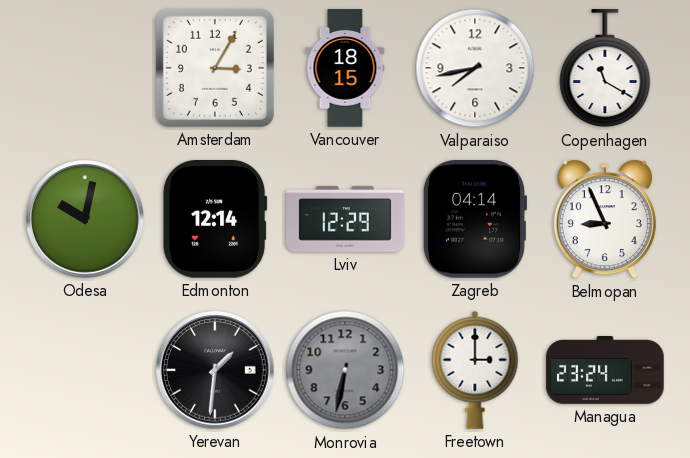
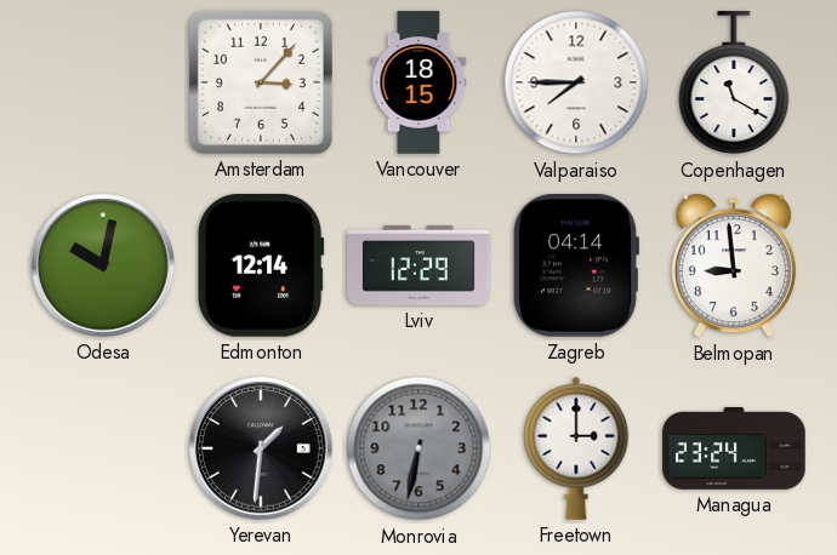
Amsterdam: 3:05 -> 3:07
Valparaiso: 7:43 -> 7:45
Belmopan: 8:56 -> 8:59
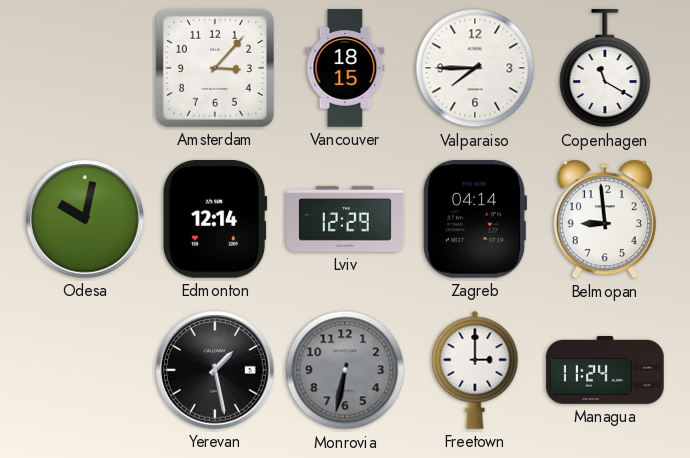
Yerevan: 1:31 -> 1:28
Managua: 23:24 -> 11:24
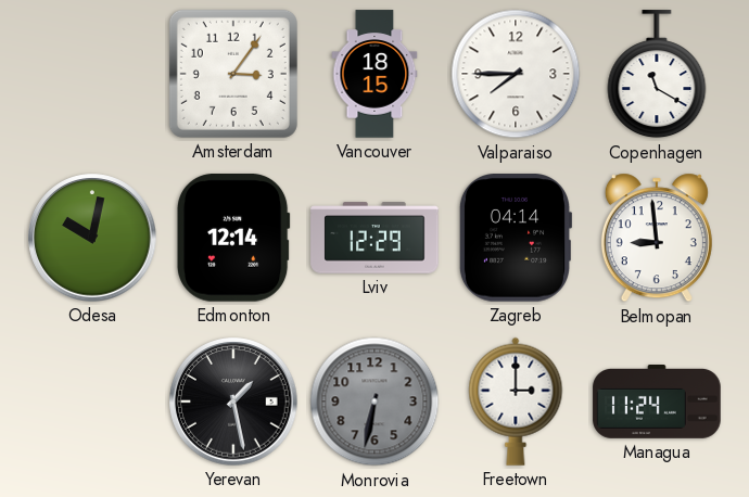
Amsterdam: 3:07 -> 3:06
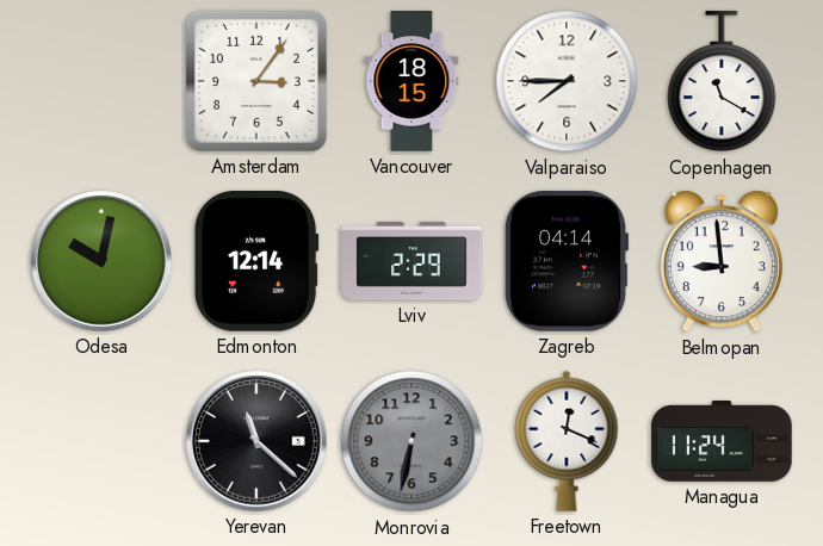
Lviv: 12:29 -> 2:29
Yerevan: 1:28 -> 11:22
Freetown: 3:00 -> 12:19
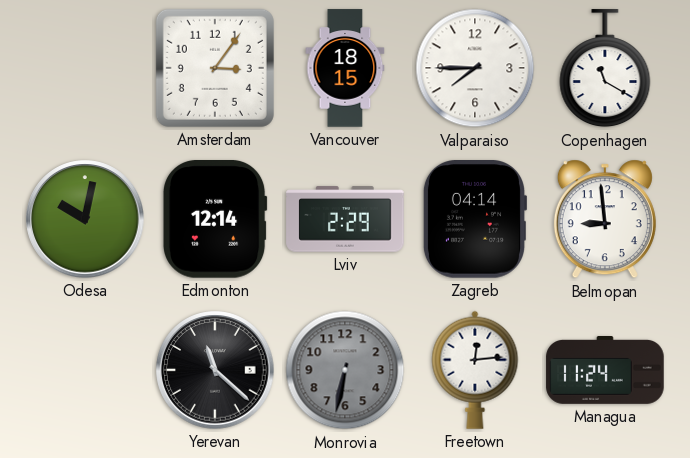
Freetown: 12:19 -> 12:14
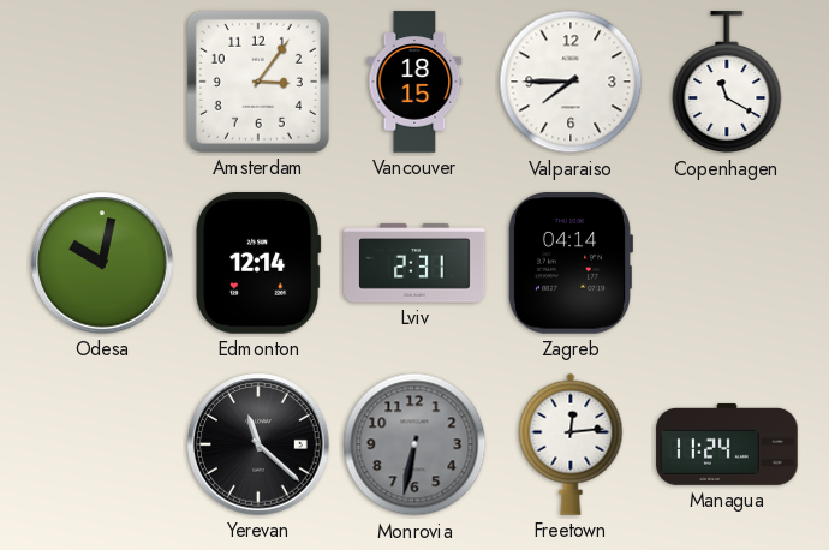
Lviv: 2:29 -> 2:31
Belmopan: 8:59 -> none
